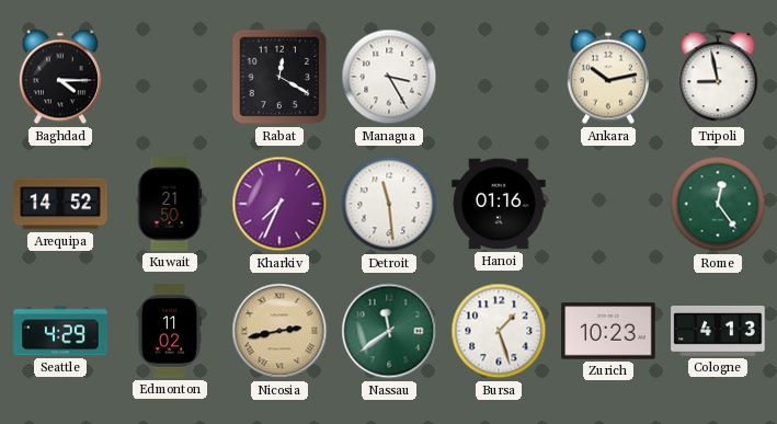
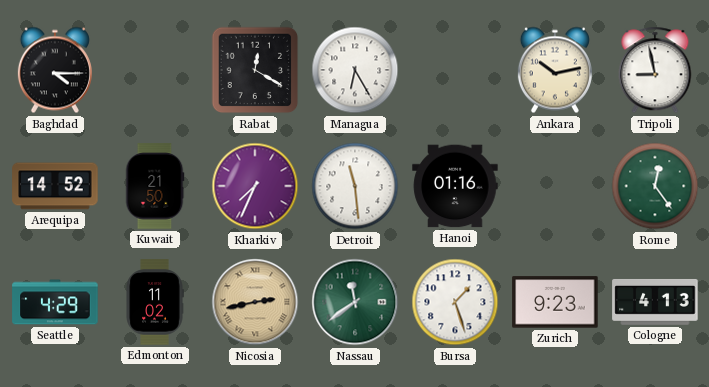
Managua: 3:25 -> 6:25
Zurich: 10:23 -> 9:23
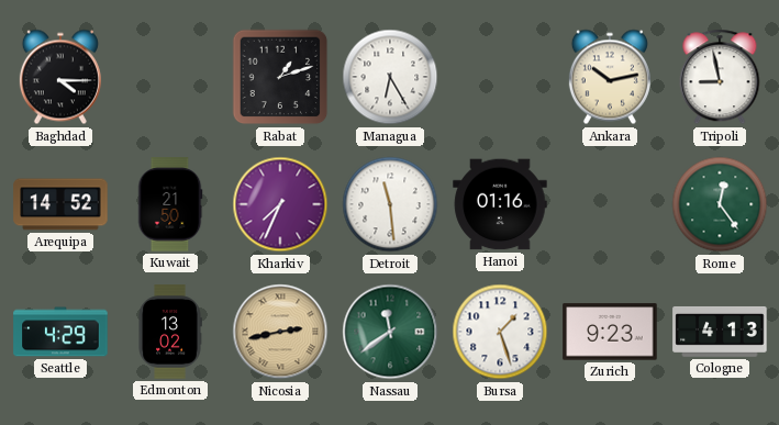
Rabat: 12:20 -> 1:12
Edmonton: 11:02 -> 13:02
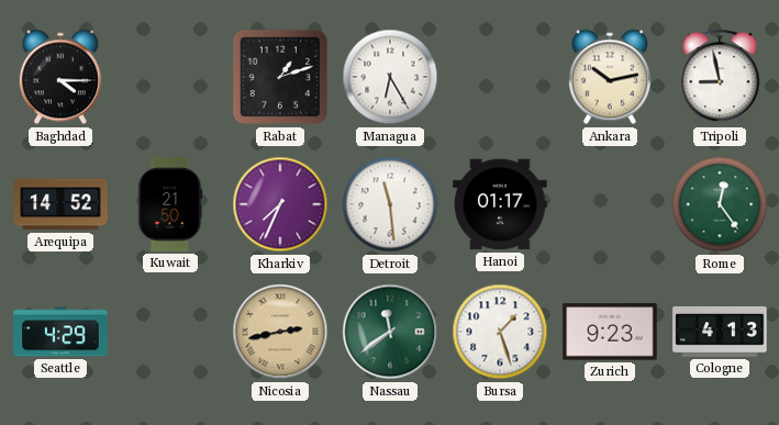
Hanoi: 01:16 -> 01:17
Edmonton: 13:02 -> none
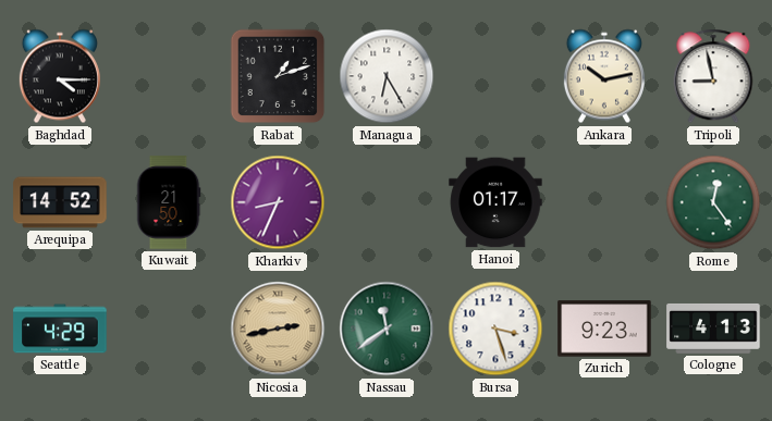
Kharkiv: 7:34 -> 8:34
Detroit: 11:29 -> none
Bursa: 1:27 -> 3:27
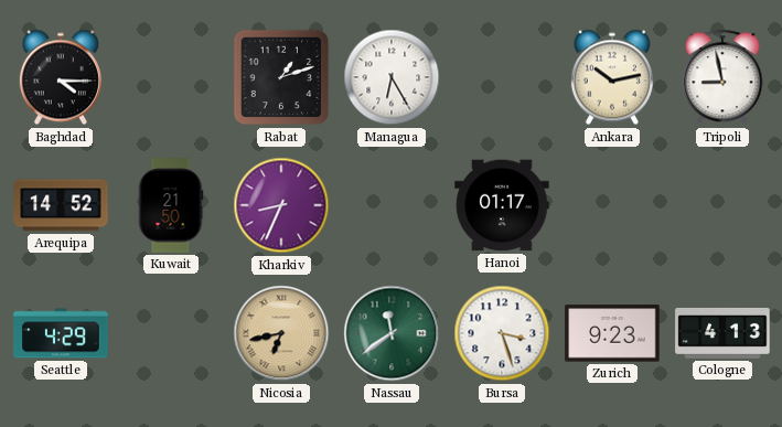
Rome: 12:24 -> none
Nicosia: 2:43 -> 6:43
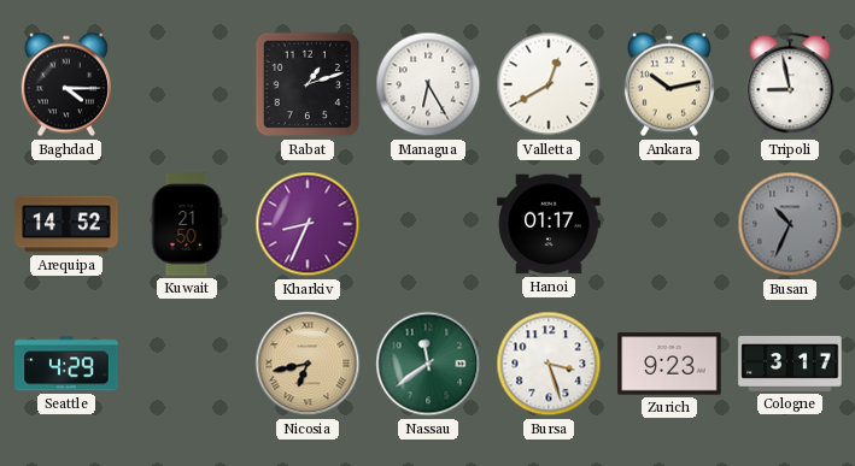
Valletta: none -> 12:40
Busan: none -> 10:34
Cologne: 4:13 -> 3:17
